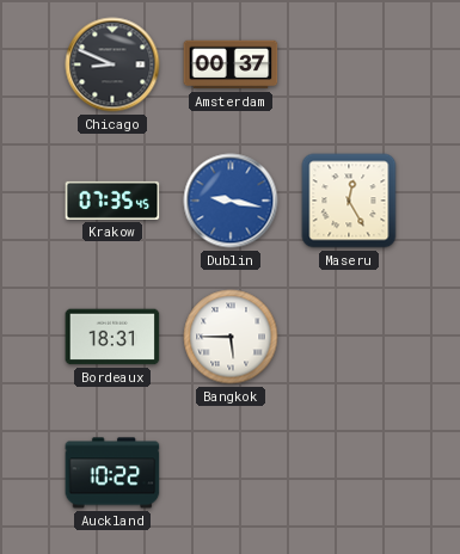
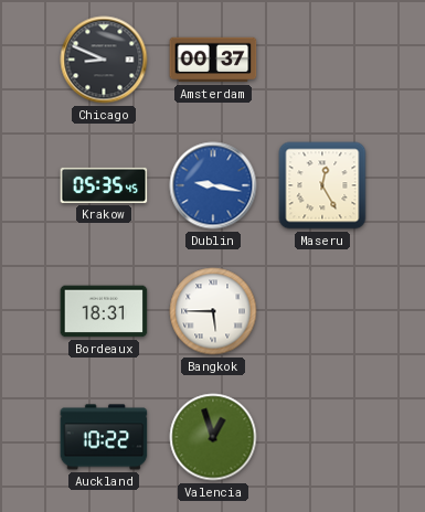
Krakow: 07:35 -> 05:35
Valencia: none -> 12:57
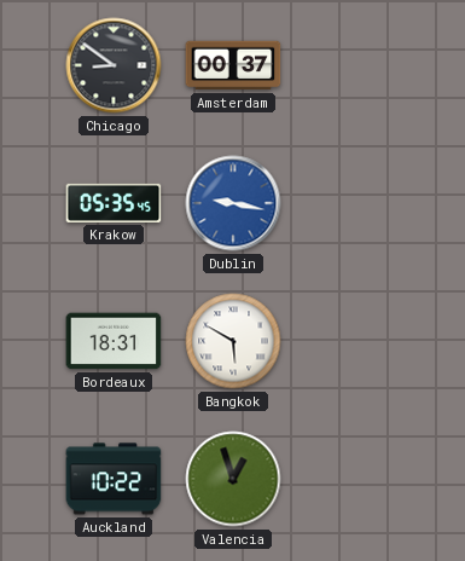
Chicago: 8:49 -> 8:51
Maseru: 12:25 -> none
Bangkok: 5:45 -> 5:50
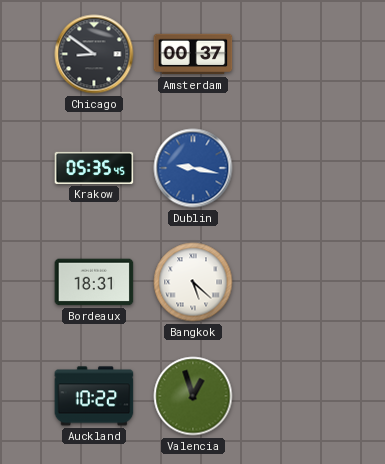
Bangkok: 5:50 -> 5:22
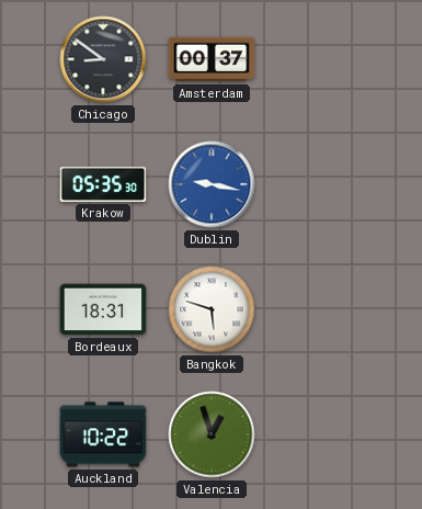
Krakow: 05:35:45 -> 05:35:30
Bangkok: 5:22 -> 5:48
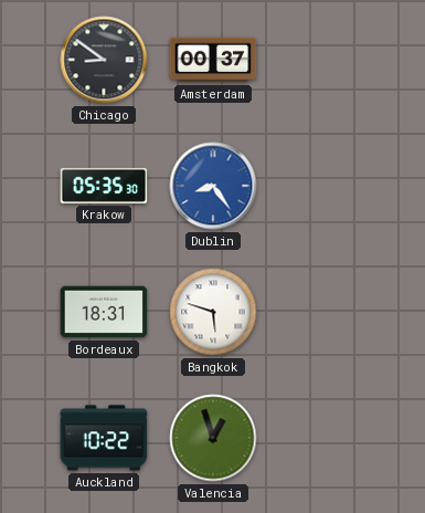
Dublin: 9:17 -> 8:24
